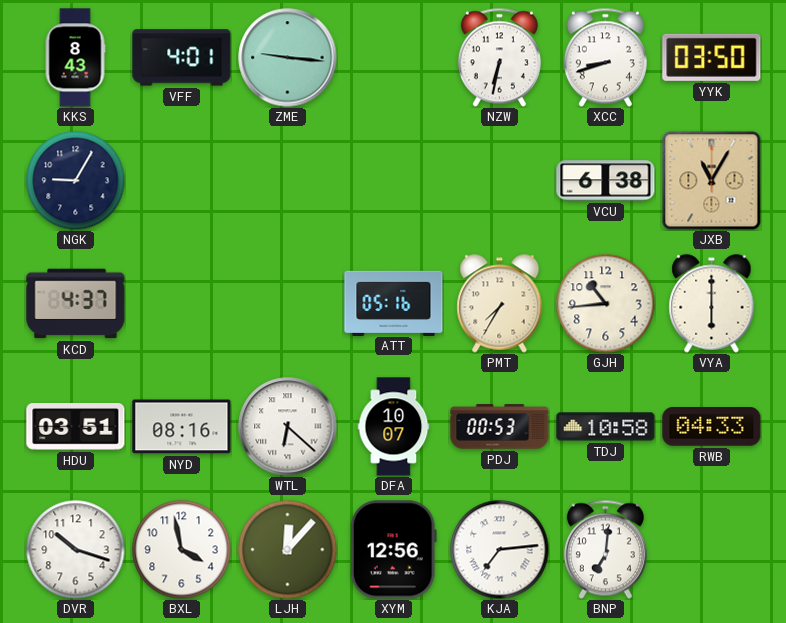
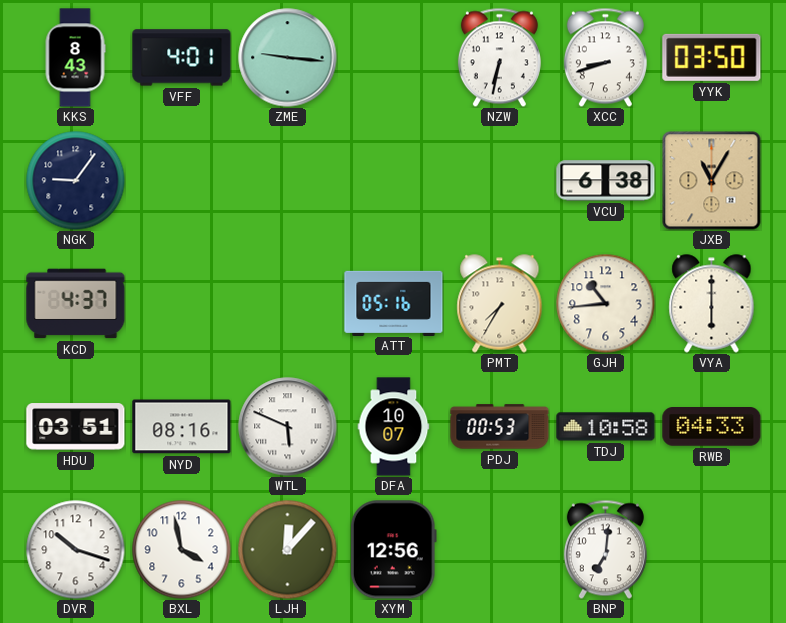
NGK: 9:05 -> 9:06
WTL: 6:22 -> 5:49
KJA: 7:14 -> none
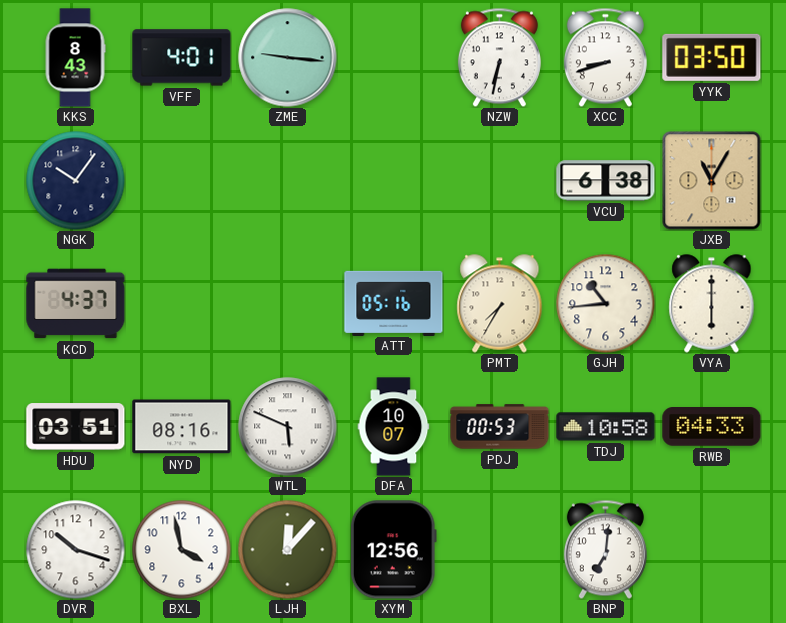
NGK: 9:06 -> 10:06
